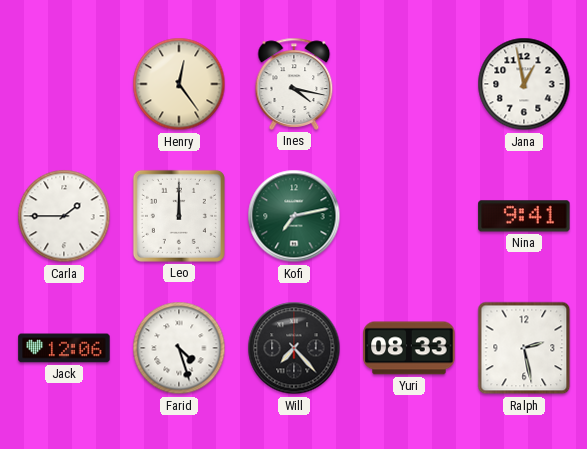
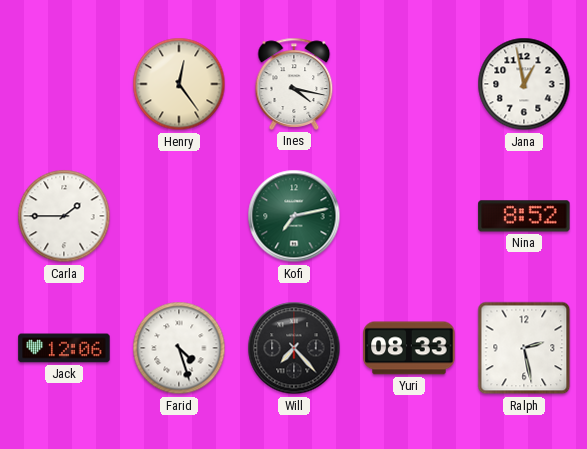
Leo: 12:00 -> none
Nina: 9:41 -> 8:52
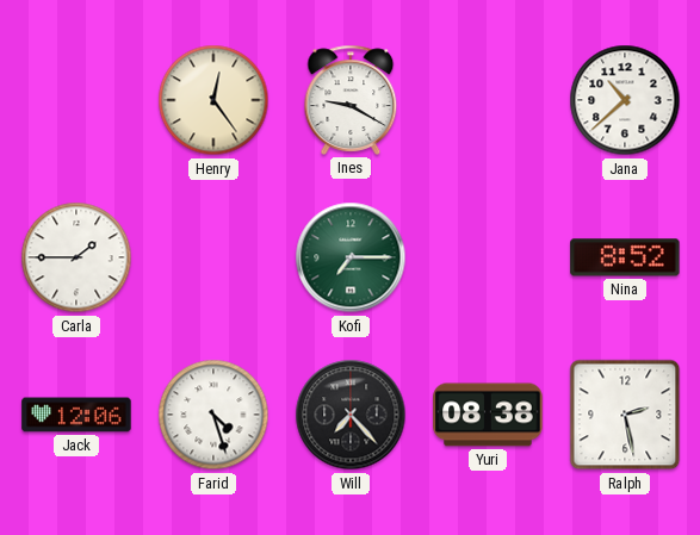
Ines: 4:17 -> 9:20
Jana: 12:58 -> 10:38
Kofi: 7:13 -> 7:15
Yuri: 08:33 -> 08:38
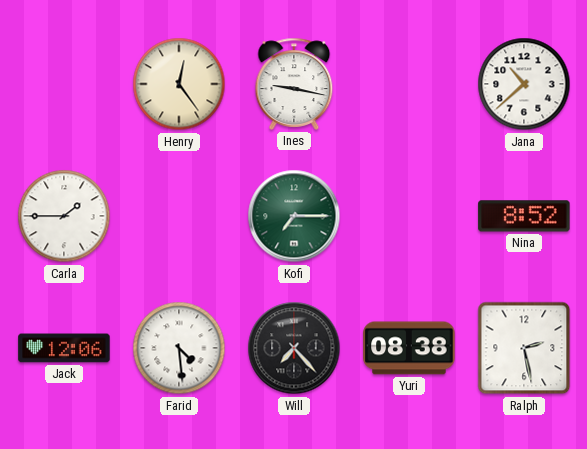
Ines: 9:20 -> 9:17
Farid: 4:27 -> 4:29
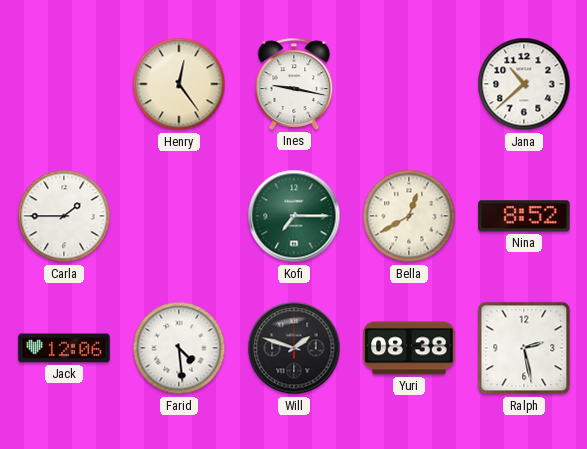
Bella: none -> 12:40
Will: 7:23 -> 1:48
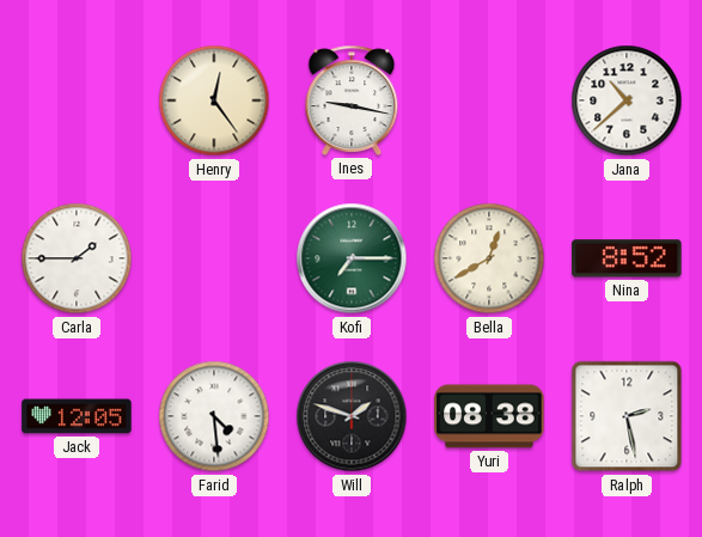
Jack: 12:06 -> 12:05
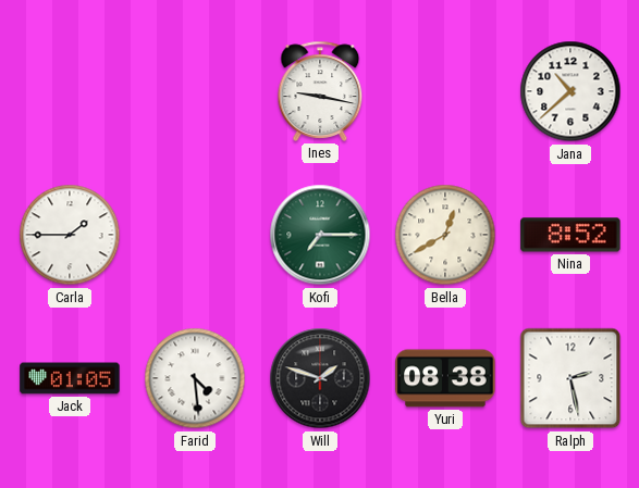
Henry: 12:24 -> none
Jack: 12:05 -> 01:05
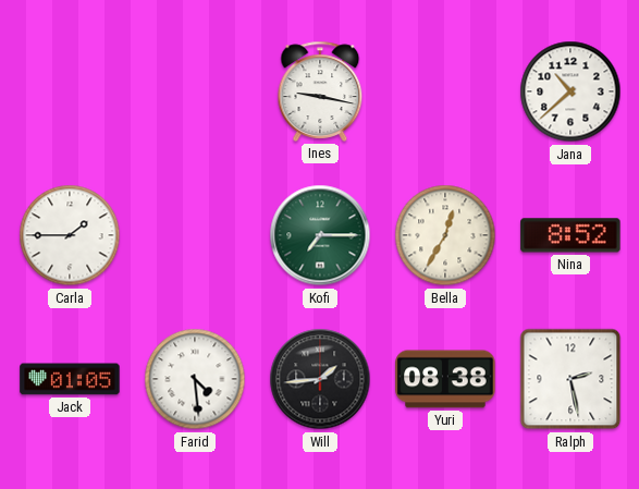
Bella: 12:40 -> 12:35
Will: 1:48 -> 1:44
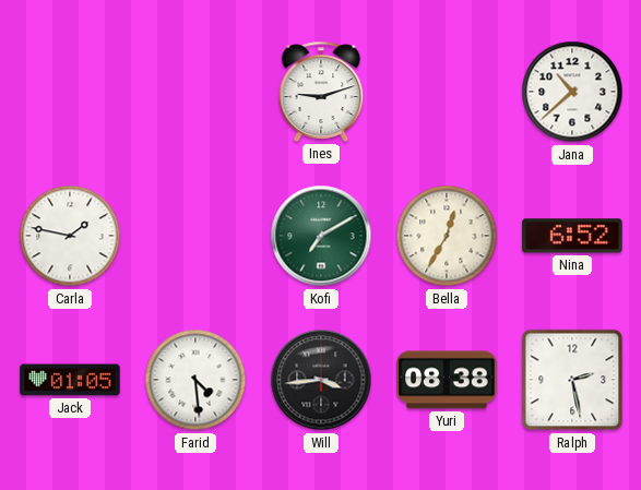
Ines: 9:17 -> 9:12
Carla: 1:45 -> 1:47
Kofi: 7:15 -> 7:10
Nina: 8:52 -> 6:52
Will: 1:44 -> 3:44
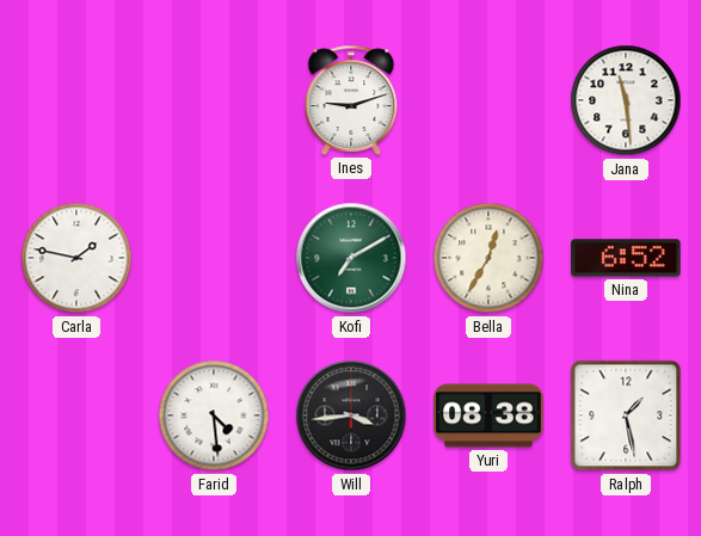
Jana: 10:38 -> 11:29
Jack: 01:05 -> none
Ralph: 2:28 -> 1:28
